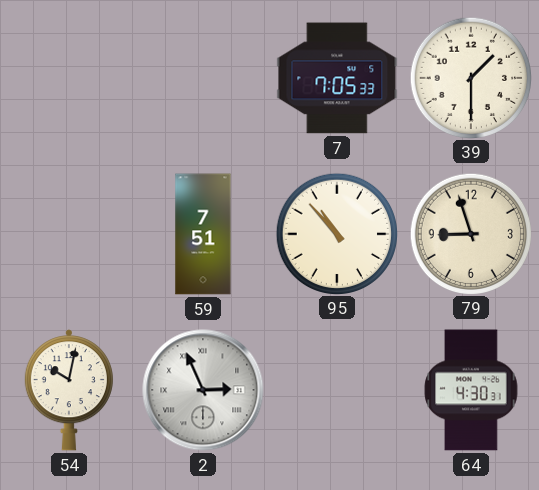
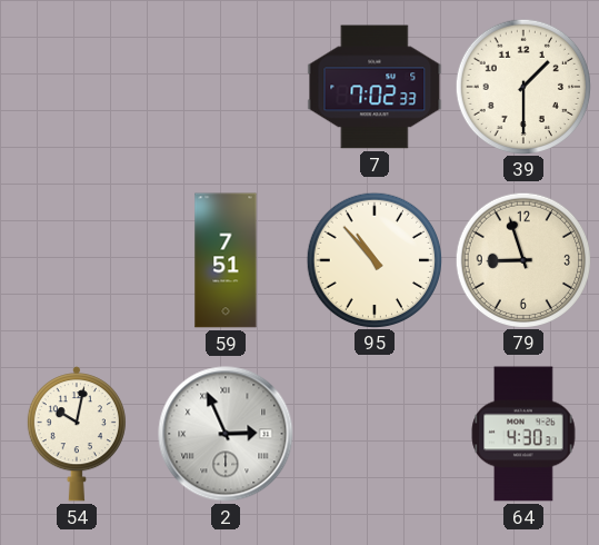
7: 7:05 -> 7:02
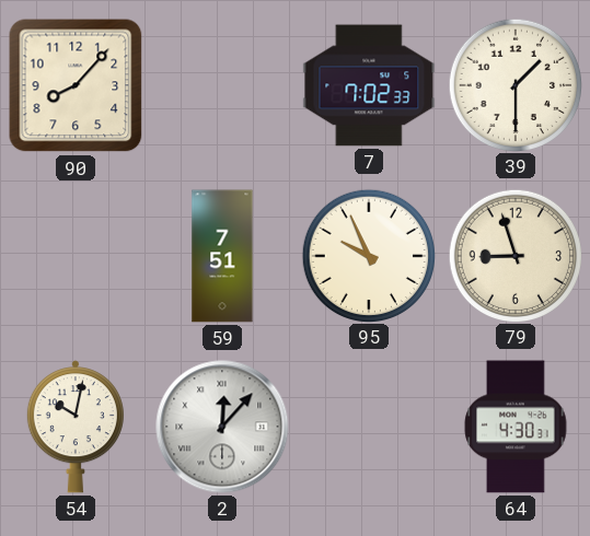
90: none -> 8:07
95: 10:53 -> 9:56
2: 2:56 -> 12:07
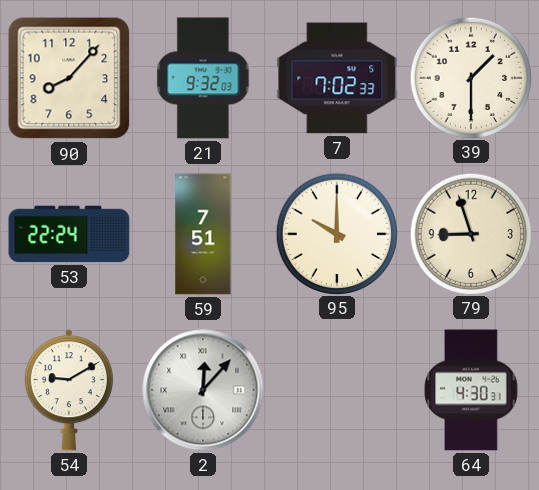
21: none -> 9:32
53: none -> 22:24
95: 9:56 -> 10:00
54: 10:02 -> 9:10
